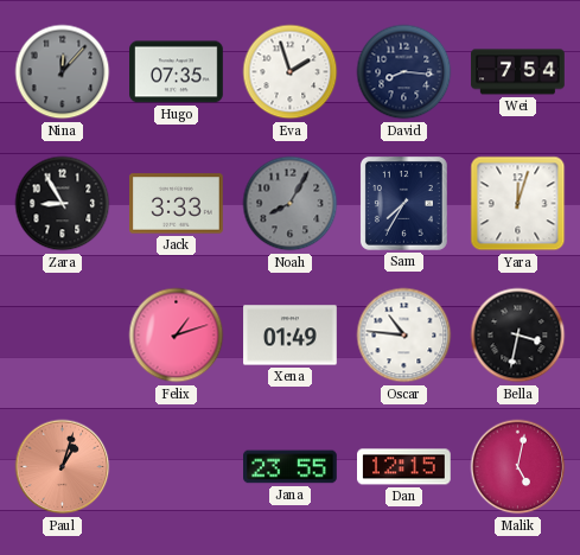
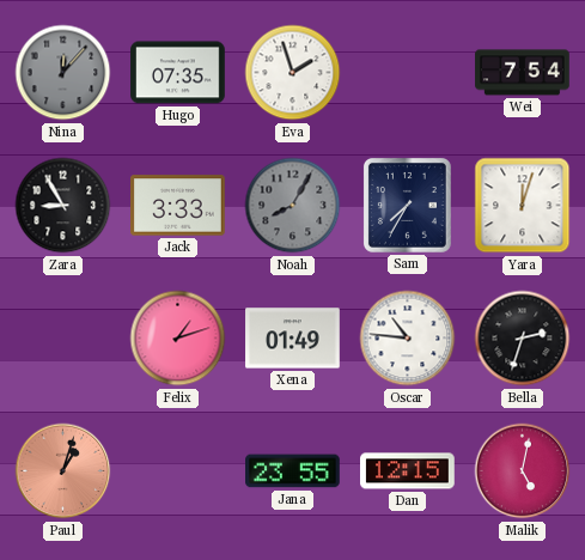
David: 8:16 -> none
Bella: 3:32 -> 2:33
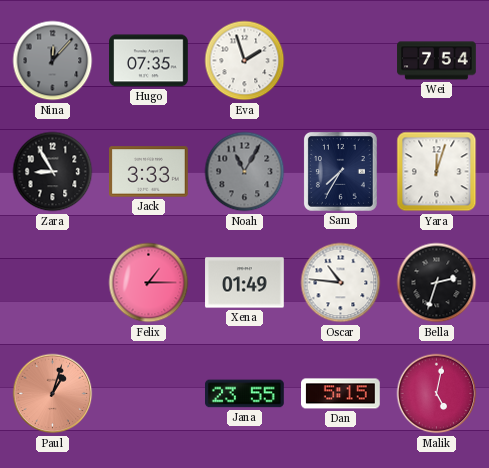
Noah: 8:05 -> 11:05
Felix: 1:12 -> 1:15
Dan: 12:15 -> 5:15
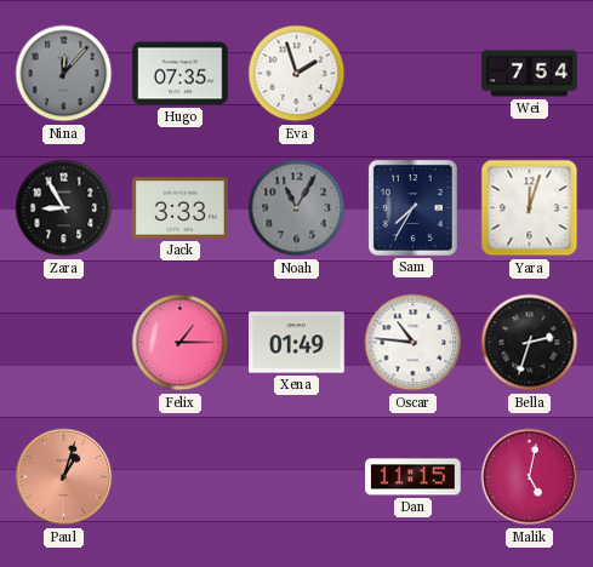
Jana: 23:55 -> none
Dan: 5:15 -> 11:15
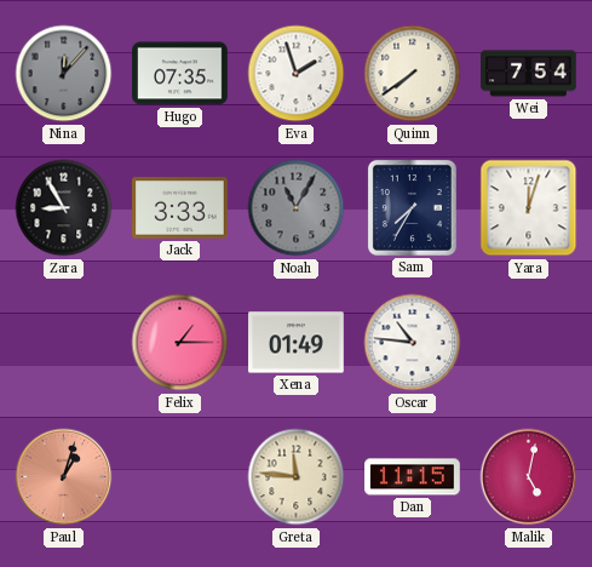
Quinn: none -> 7:39
Bella: 2:33 -> none
Greta: none -> 11:46
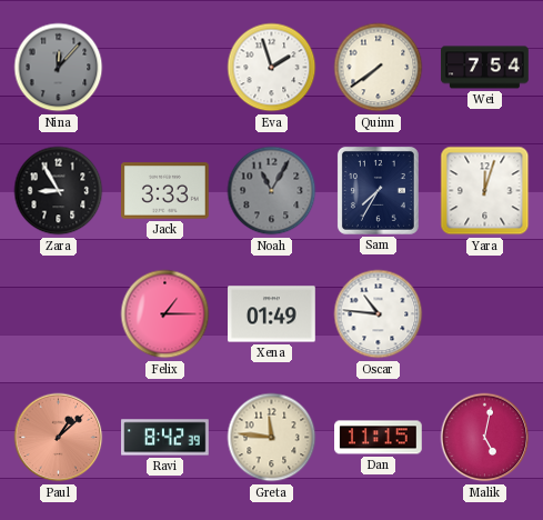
Hugo: 07:35 -> none
Paul: 1:03 -> 1:08
Ravi: none -> 8:42
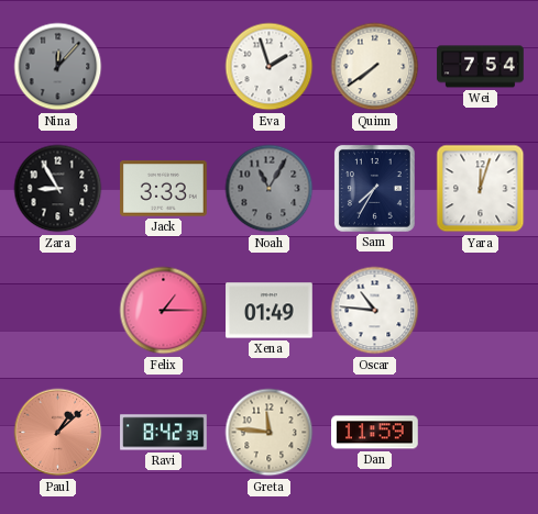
Dan: 11:15 -> 11:59
Malik: 5:02 -> none
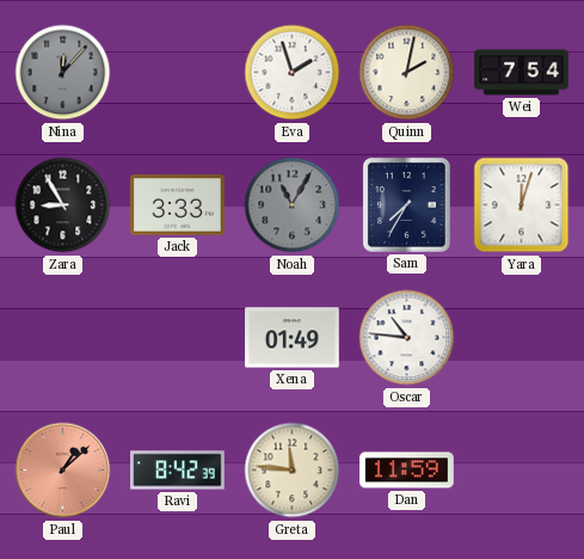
Quinn: 7:39 -> 2:02
Felix: 1:15 -> none
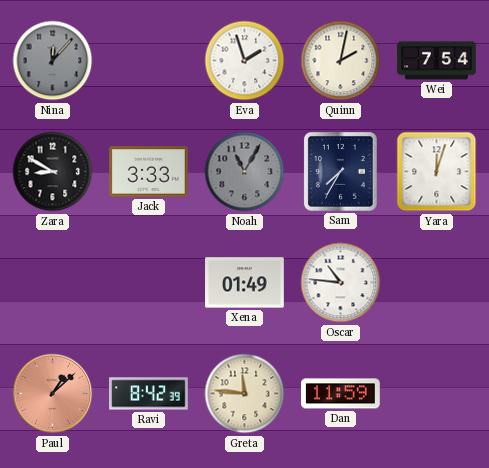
Zara: 8:55 -> 8:50
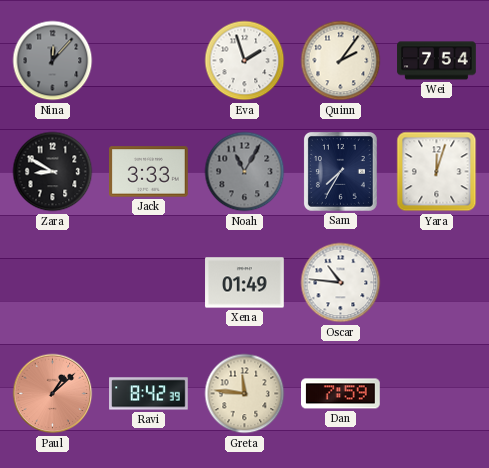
Quinn: 2:02 -> 2:06
Dan: 11:59 -> 7:59
